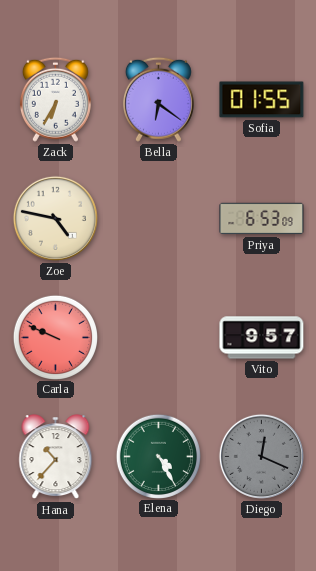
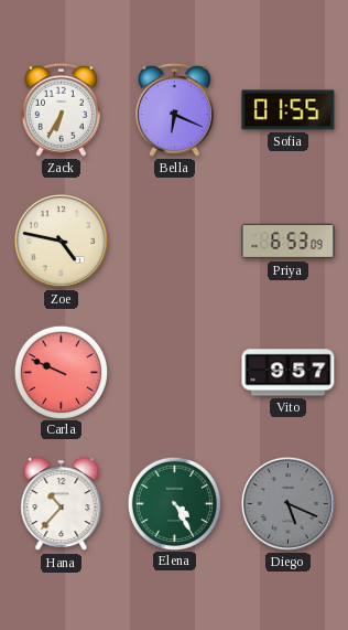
Bella: 6:21 -> 6:19
Diego: 12:19 -> 5:19
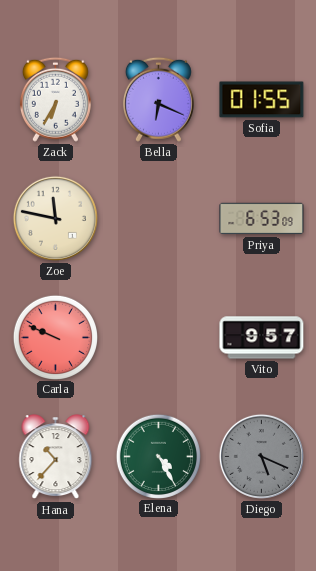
Zoe: 4:47 -> 11:47
